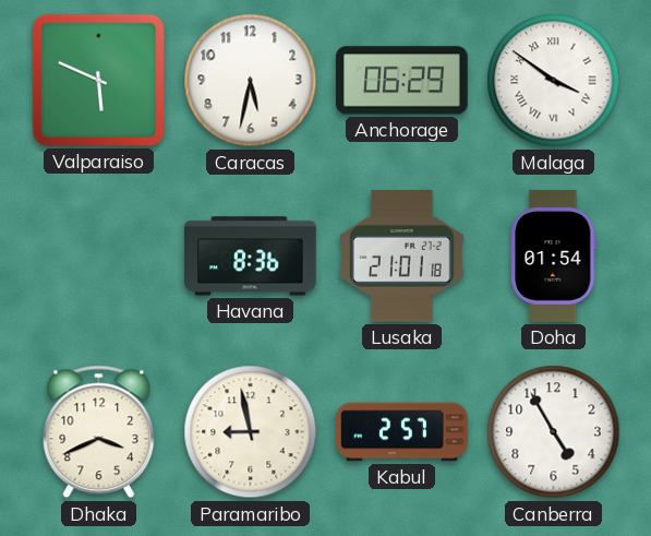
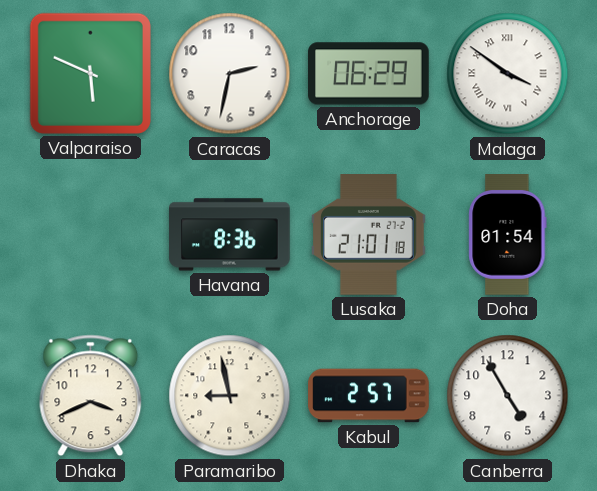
Caracas: 5:32 -> 2:32
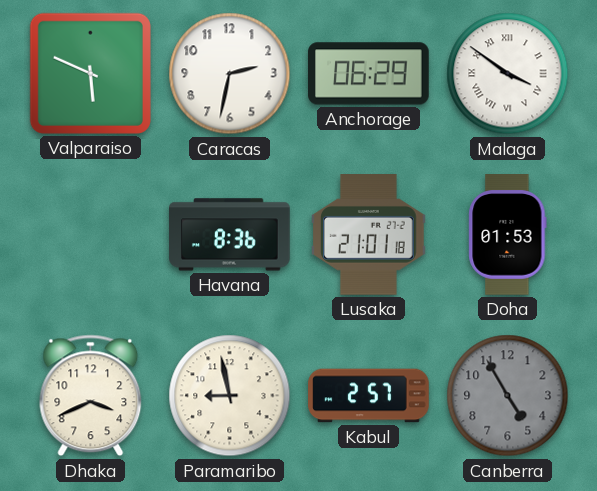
Doha: 01:54 -> 01:53
Canberra dial: white -> grey
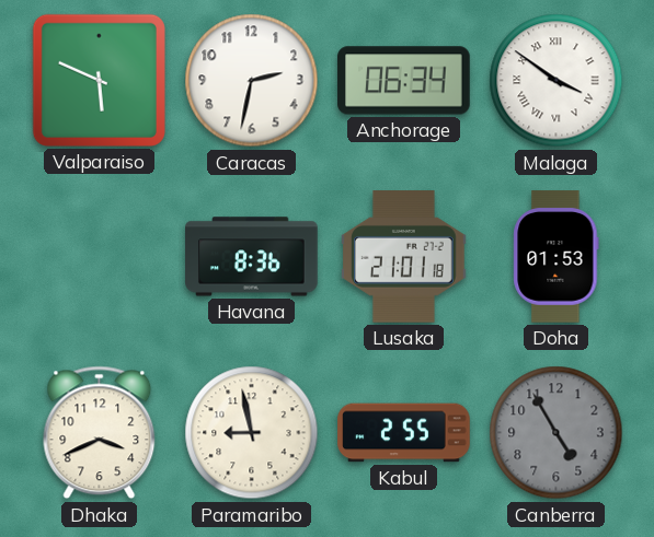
Anchorage: 06:29 -> 06:34
Kabul: 2:57 -> 2:55
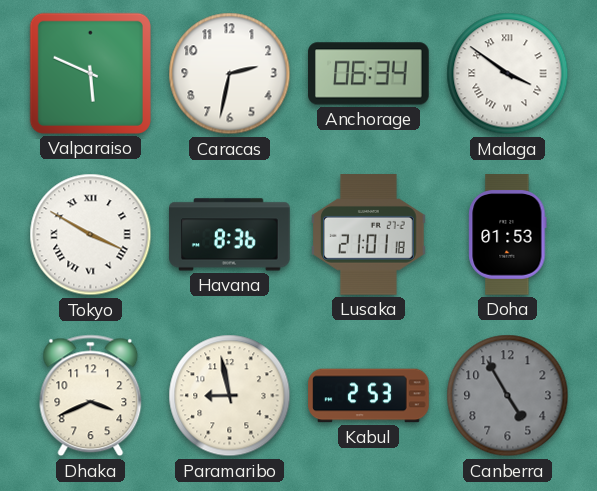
Tokyo: none -> 3:50
Kabul: 2:55 -> 2:53
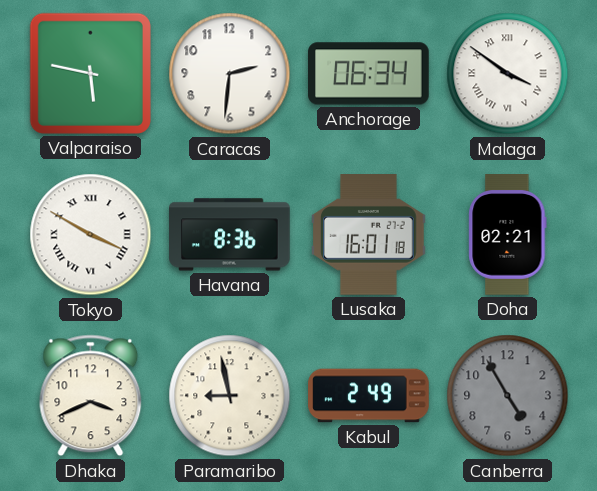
Valparaiso: 5:49 -> 5:47
Caracas: 2:32 -> 2:31
Lusaka: 21:01 -> 16:01
Doha: 01:53 -> 02:21
Kabul: 2:53 -> 2:49
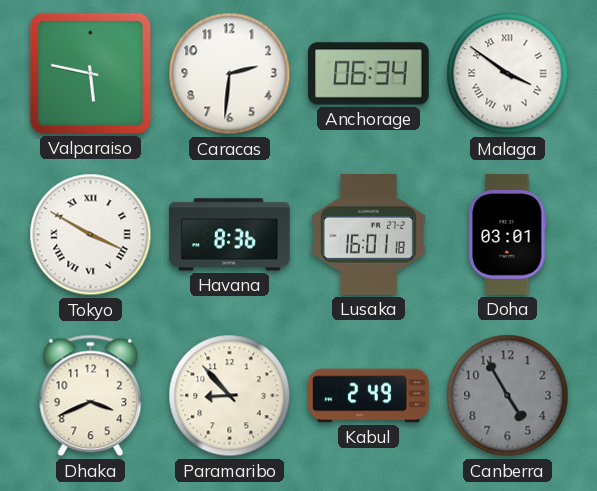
Doha: 02:21 -> 03:01
Paramaribo: 8:58 -> 8:53
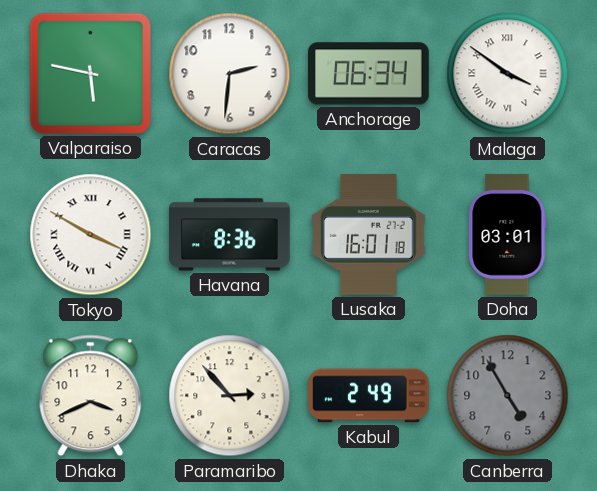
Paramaribo: 8:53 -> 2:53
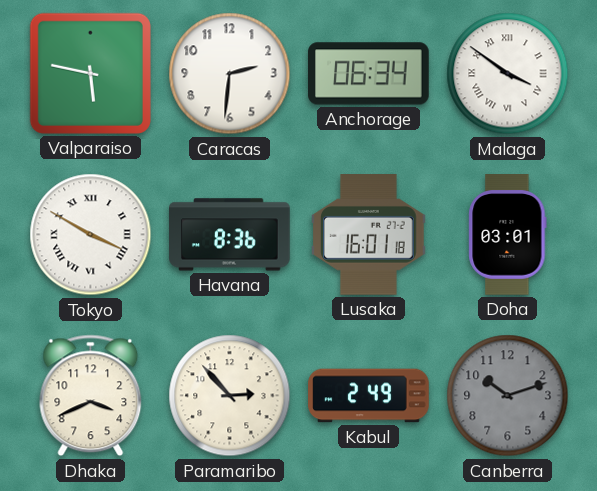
Canberra: 4:55 -> 10:12
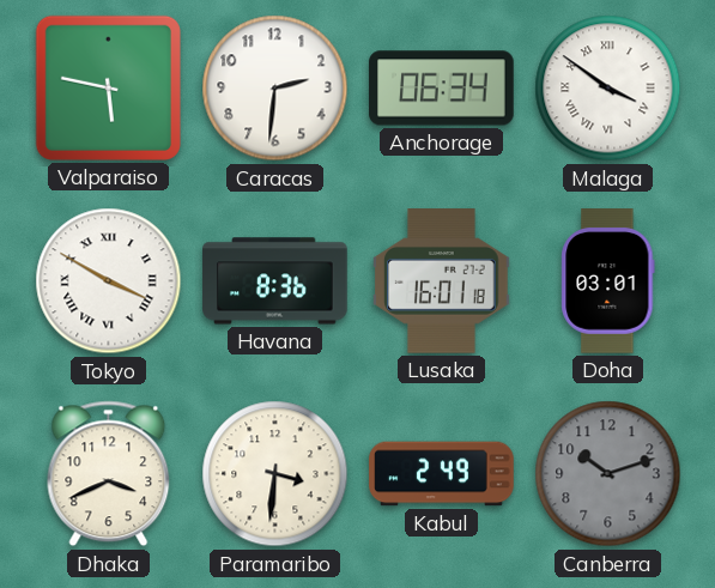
Paramaribo: 2:53 -> 3:31
